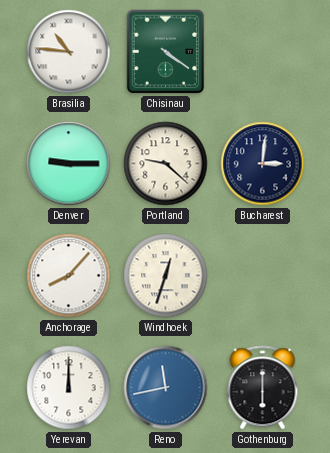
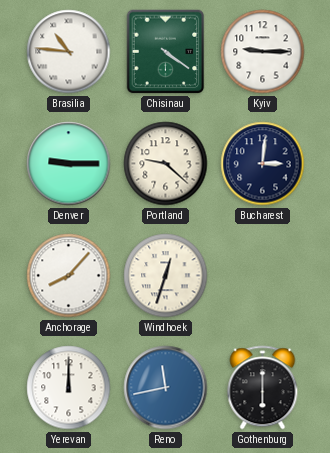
Kyiv: none -> 9:15
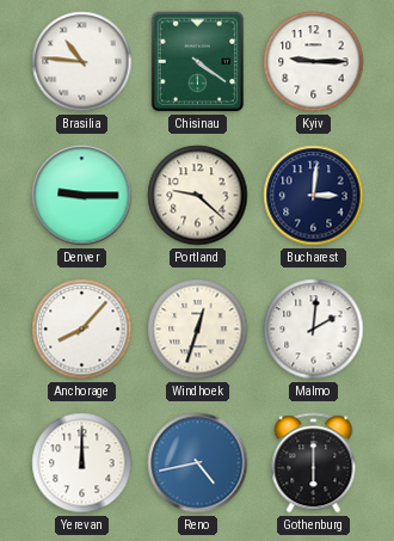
Malmo: none -> 2:01
Reno: 11:43 -> 4:43
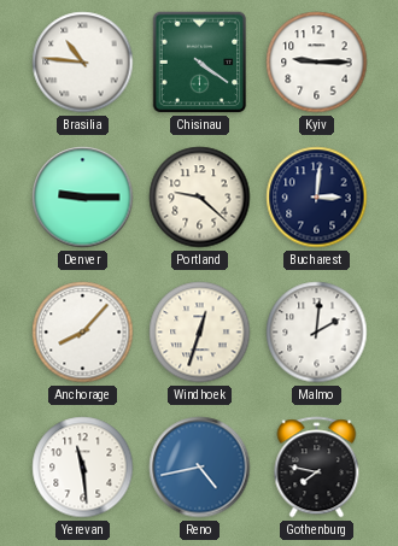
Yerevan: 12:00 -> 11:29
Gothenburg: 6:00 -> 7:47
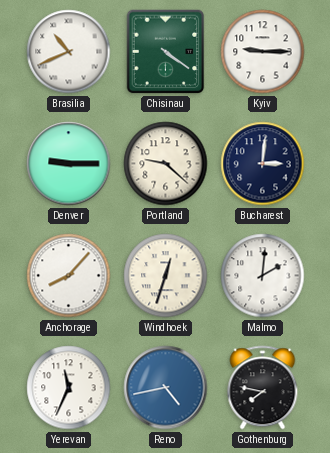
Brasilia: 10:46 -> 10:41
Yerevan: 11:29 -> 11:34
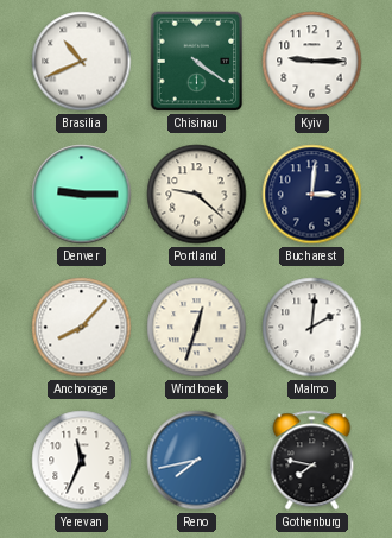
Reno: 4:43 -> 7:43
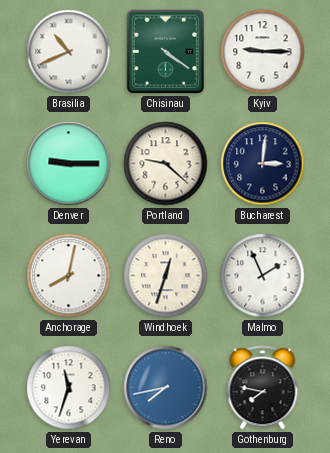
Anchorage: 8:07 -> 8:02
Malmo: 2:01 -> 1:56
Yerevan: 11:34 -> 11:33
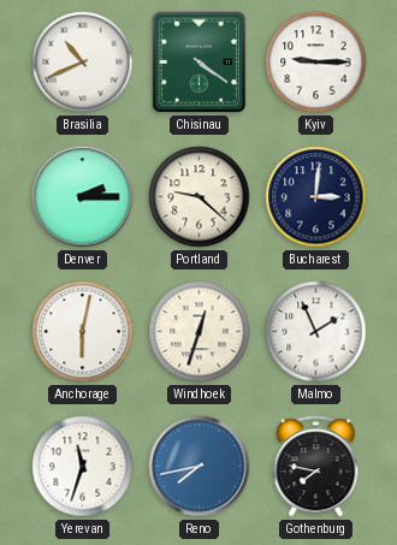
Denver: 9:15 -> 2:15
Anchorage: 8:02 -> 6:02
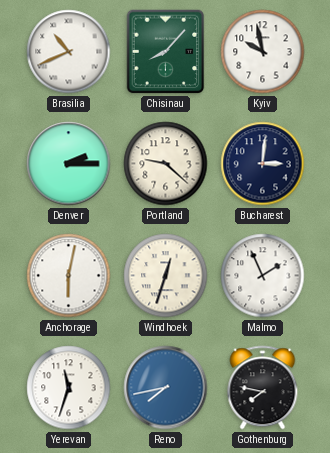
Chisinau: 4:21 -> 8:07
Kyiv: 9:15 -> 9:58
